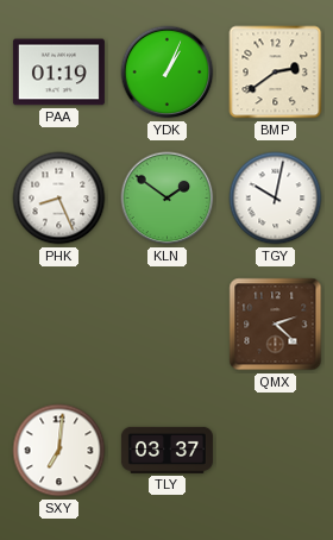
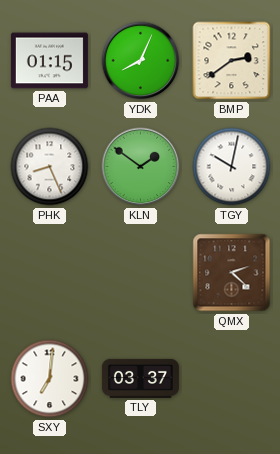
PAA: 01:19 -> 01:15
YDK: 1:04 -> 8:04
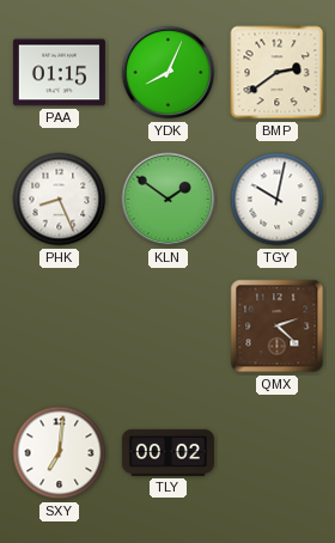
TLY: 03:37 -> 00:02
